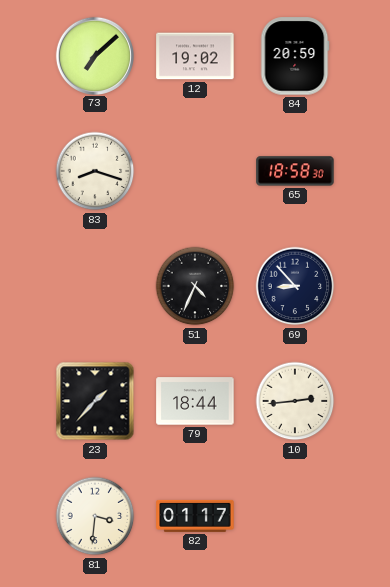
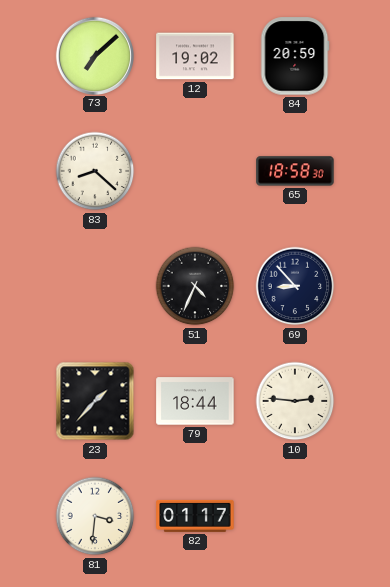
83: 8:18 -> 8:22
10: 2:44 -> 2:46
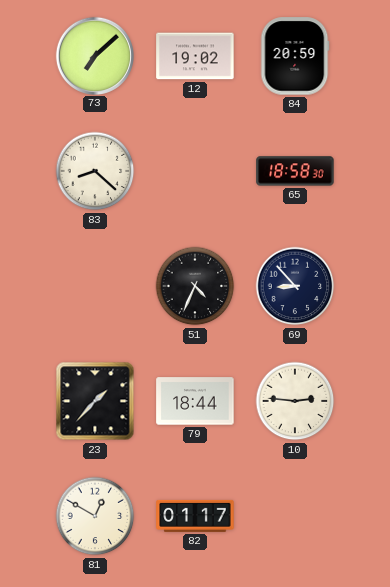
81: 3:31 -> 12:50
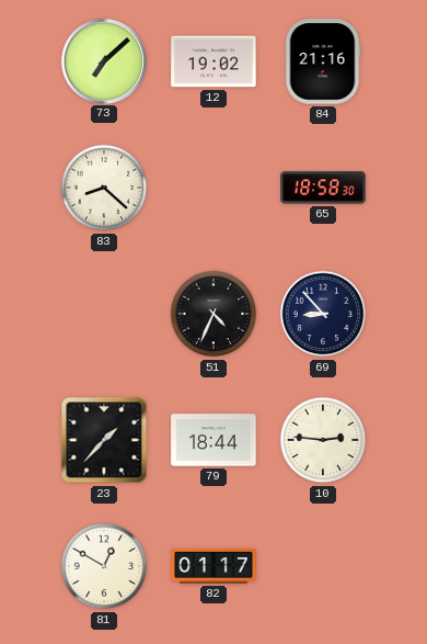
84: 20:59 -> 21:16
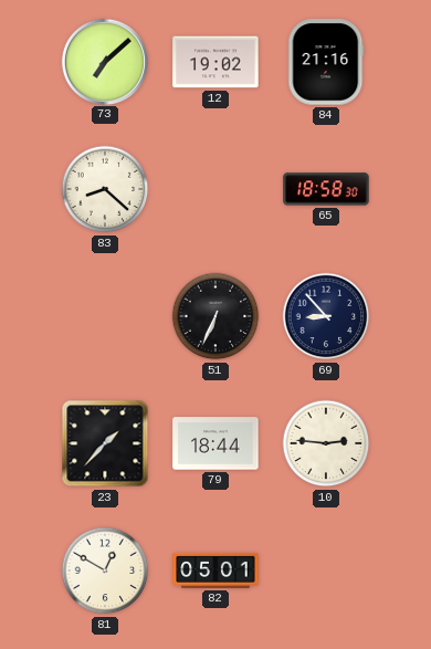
51: 4:34 -> 6:34
82: 01:17 -> 05:01
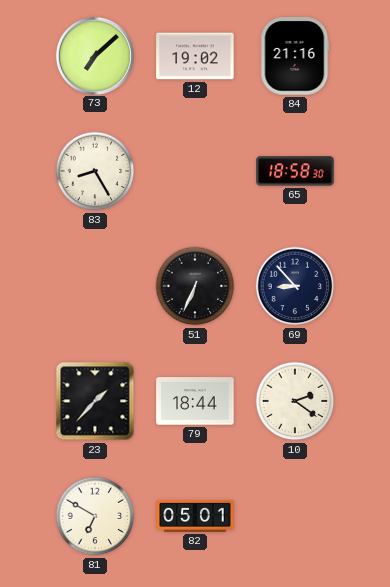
83: 8:22 -> 8:25
10: 2:46 -> 2:21
81: 12:50 -> 6:50
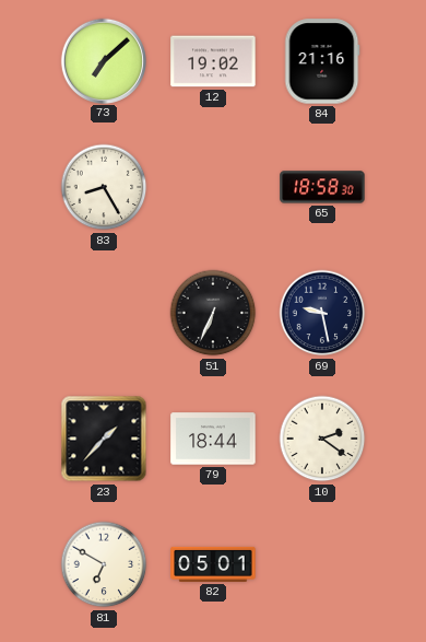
69: 8:53 -> 9:28
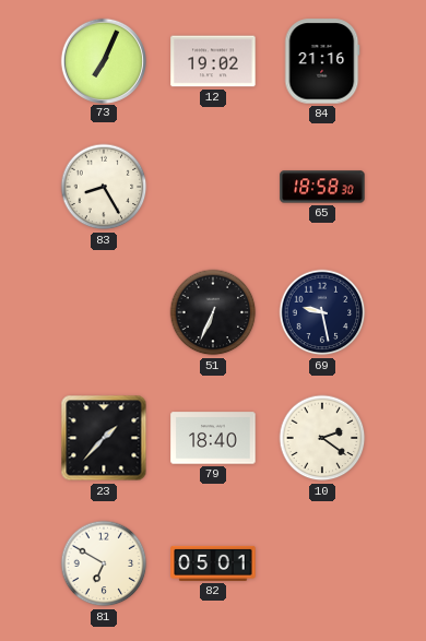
73: 7:08 -> 7:04
79: 18:44 -> 18:40
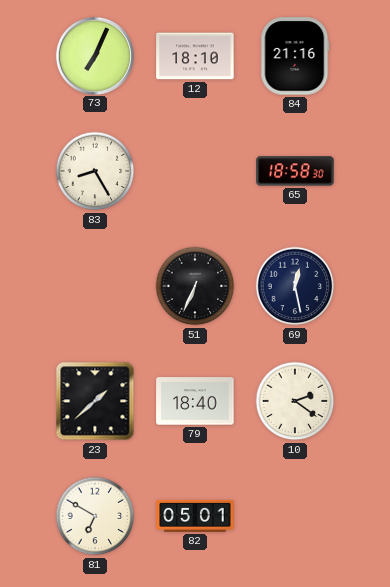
12: 19:02 -> 18:10
69: 9:28 -> 12:28
23: 1:37 -> 1:38
